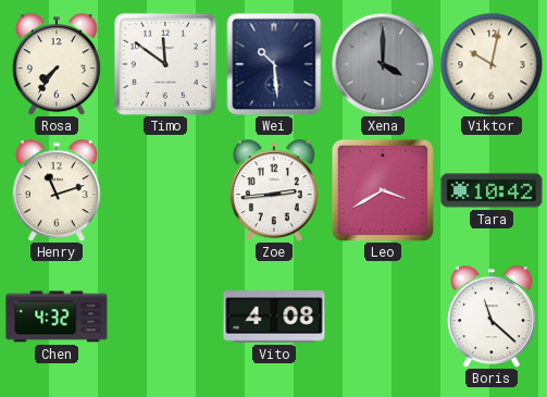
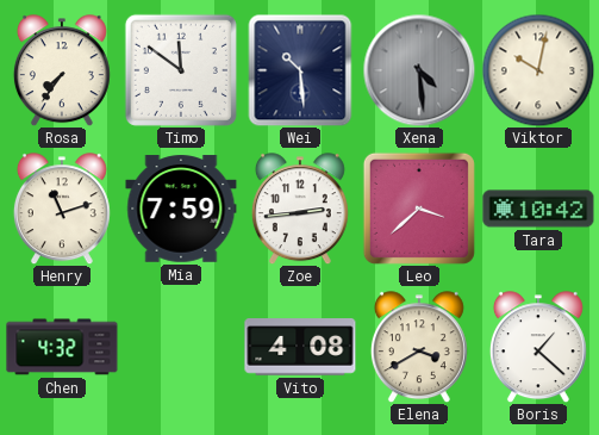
Xena: 4:00 -> 4:29
Mia: none -> 7:59
Leo: 3:40 -> 3:38
Elena: none -> 3:40
Boris: 11:22 -> 1:22
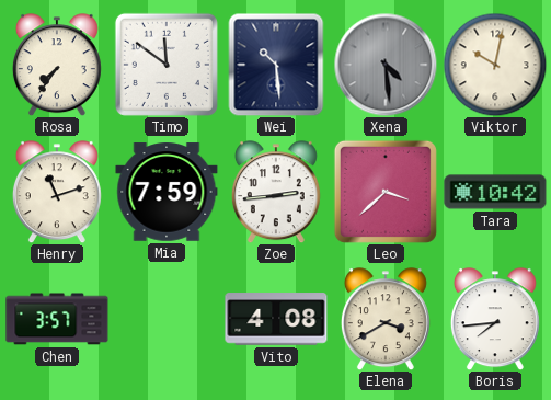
Chen: 4:32 -> 3:57
Boris: 1:22 -> 7:44
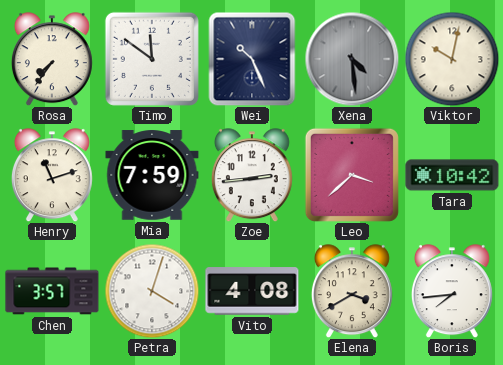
Wei: 10:29 -> 10:26
Petra: none -> 4:03
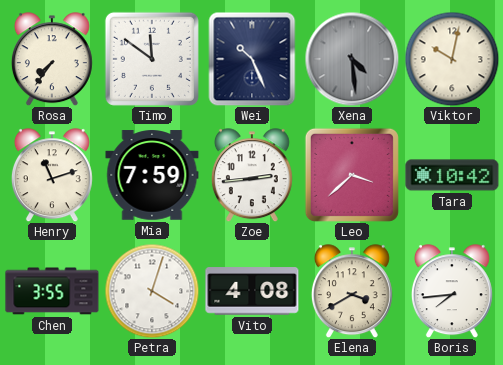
Chen: 3:57 -> 3:55
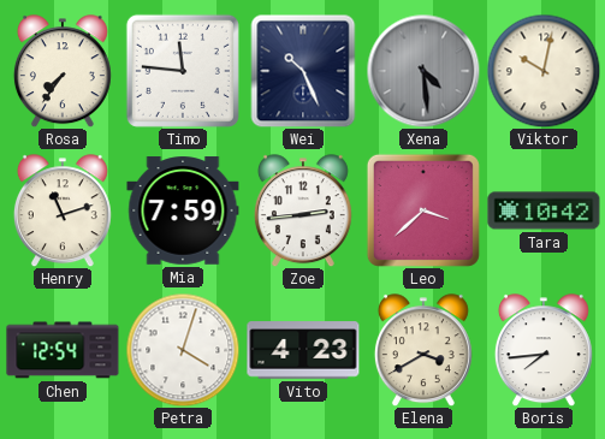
Timo: 11:51 -> 11:46
Chen: 3:55 -> 12:54
Vito: 4:08 -> 4:23
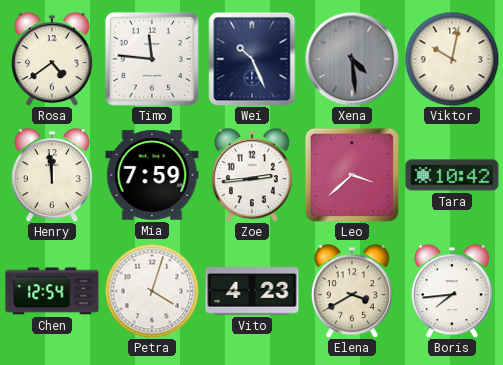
Rosa: 7:36 -> 4:39
Henry: 11:12 -> 11:59
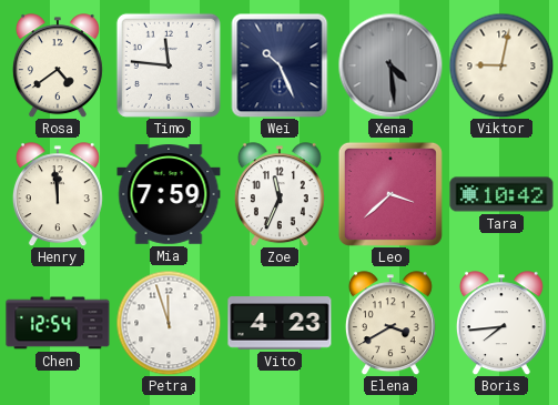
Viktor: 10:02 -> 9:02
Zoe: 2:44 -> 11:34
Petra: 4:03 -> 11:57
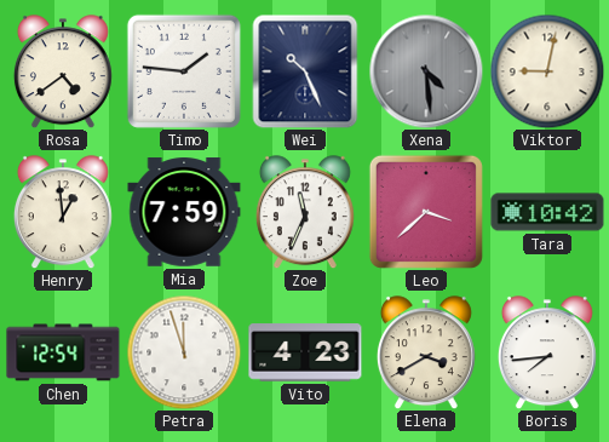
Timo: 11:46 -> 1:46
Henry: 11:59 -> 12:59
